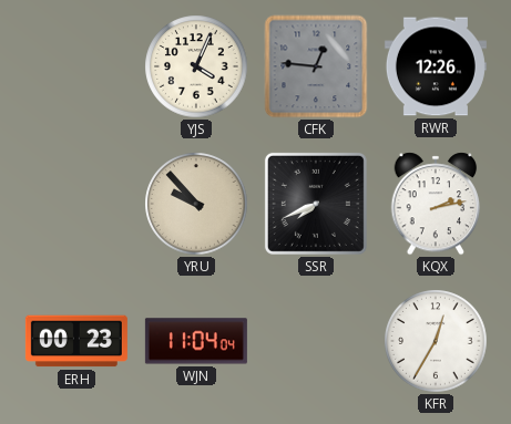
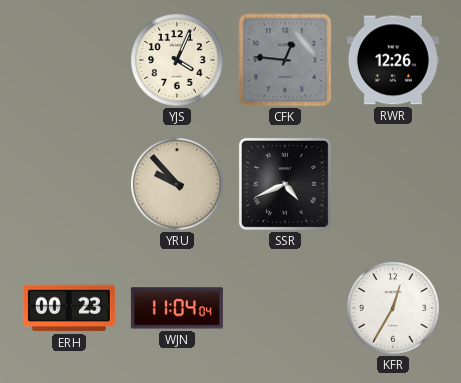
SSR: 7:41 -> 4:41
KQX: 2:13 -> none
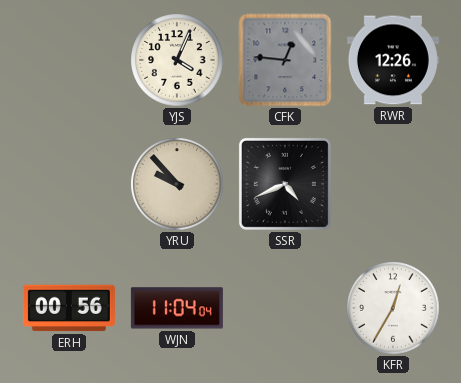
ERH: 00:23 -> 00:56
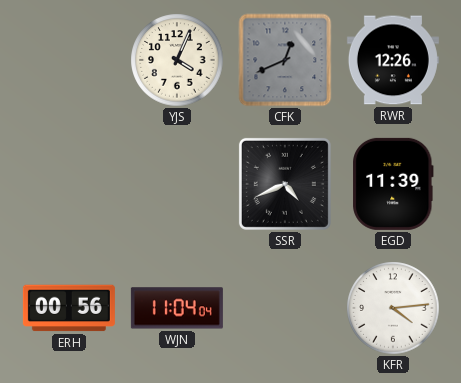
CFK: 12:46 -> 12:41
YRU: 9:53 -> none
EGD: none -> 11:39
KFR: 12:35 -> 4:14
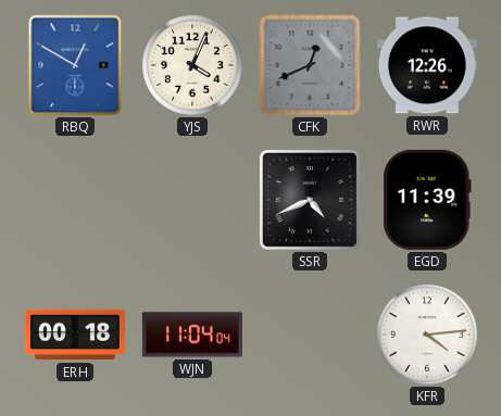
RBQ: none -> 12:50
ERH: 00:56 -> 00:18
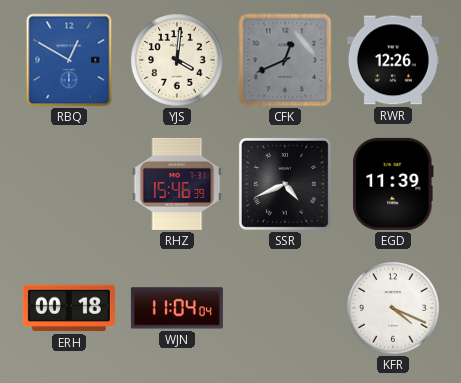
YJS: 4:04 -> 4:01
RHZ: none -> 15:46
KFR: 4:14 -> 4:19
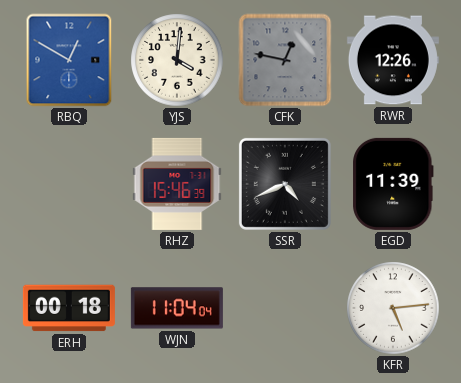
CFK: 12:41 -> 12:47
KFR: 4:19 -> 5:14
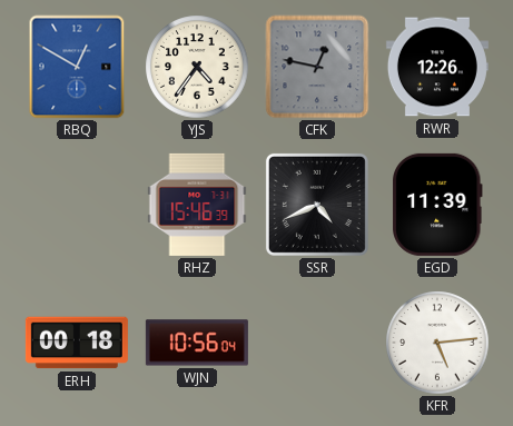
YJS: 4:01 -> 4:36
WJN: 11:04 -> 10:56
